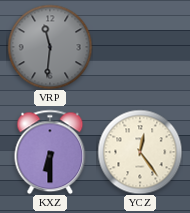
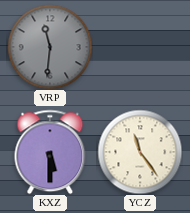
KXZ: 6:30 -> 5:30
YCZ: 12:24 -> 11:24
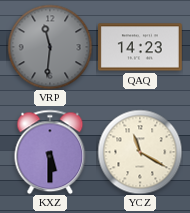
QAQ: none -> 14:23
YCZ: 11:24 -> 11:20
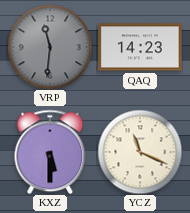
YCZ: 11:20 -> 11:19
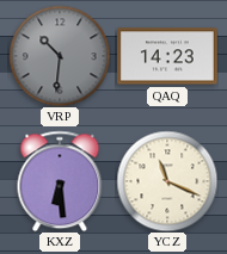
VRP: 11:31 -> 10:31
KXZ: 5:30 -> 6:29
